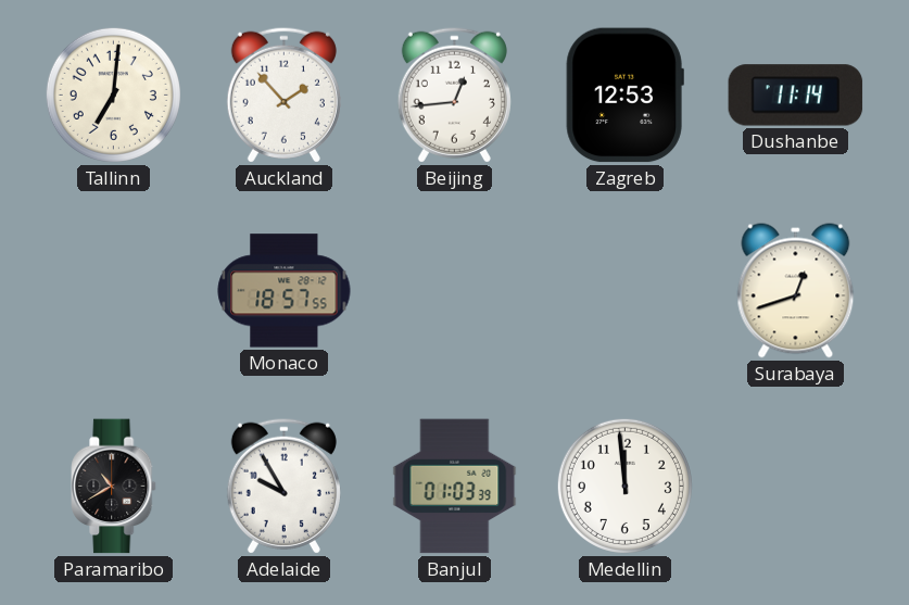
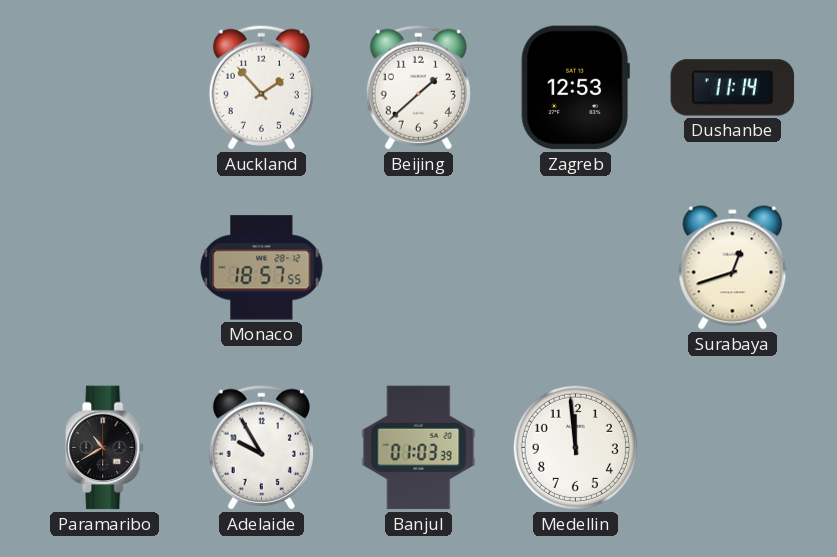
Tallinn: 7:01 -> none
Beijing: 12:44 -> 1:38
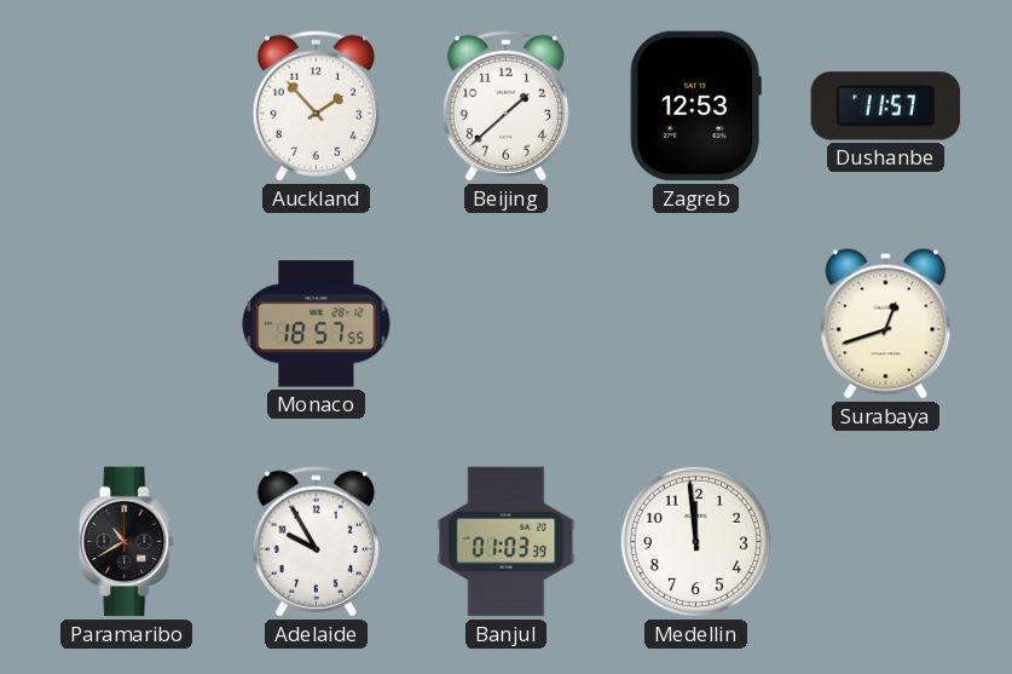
Dushanbe: 11:14 -> 11:57
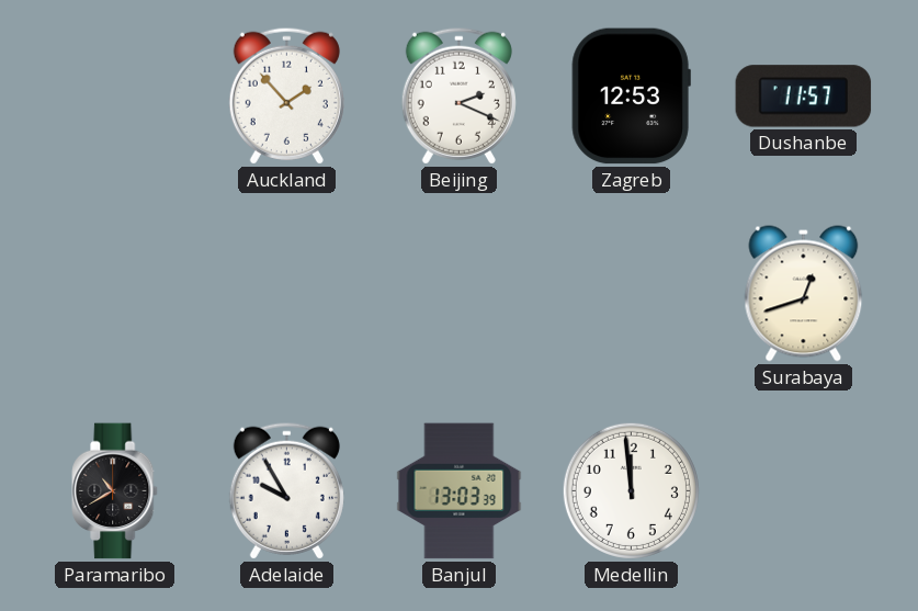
Beijing: 1:38 -> 2:19
Monaco: 18:57 -> none
Banjul: 01:03 -> 13:03
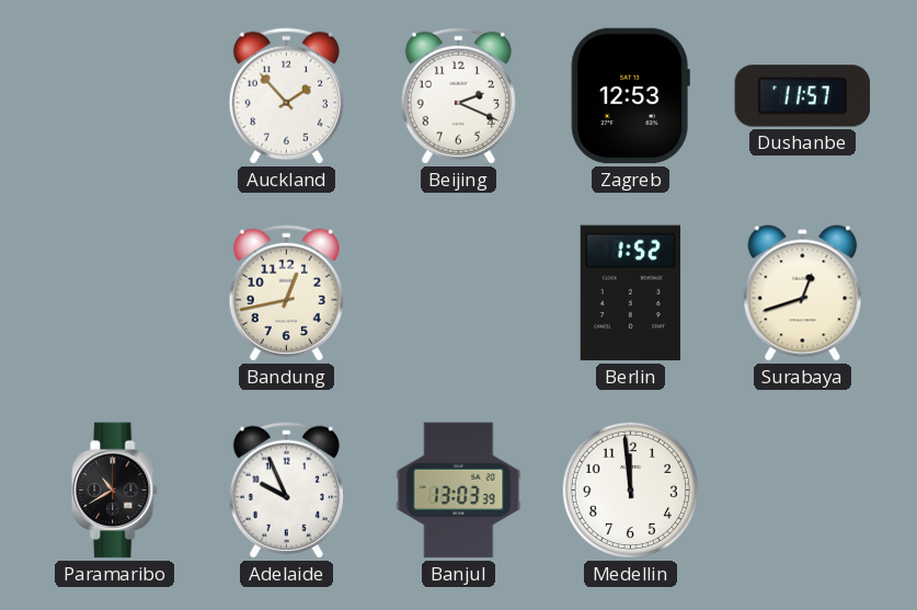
Bandung: none -> 12:43
Berlin: none -> 1:52
Adelaide: 9:55 -> 9:56
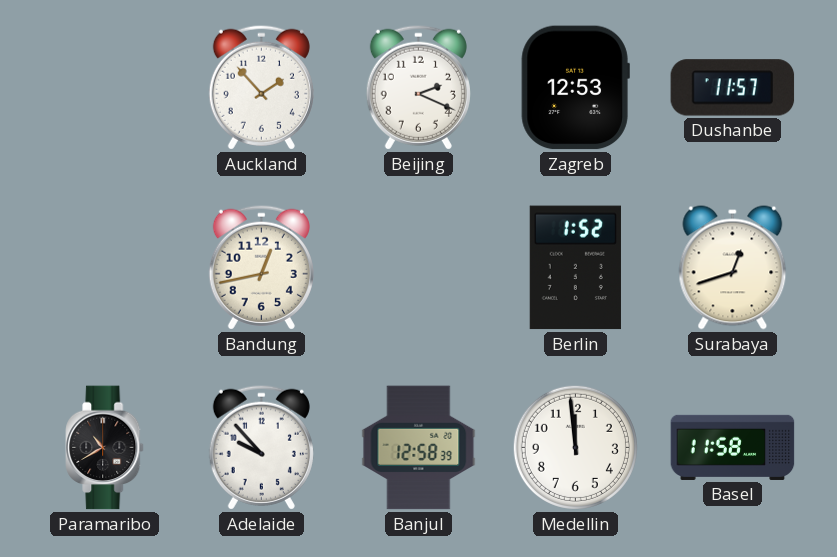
Adelaide: 9:56 -> 9:53
Banjul: 13:03 -> 12:58
Basel: none -> 11:58
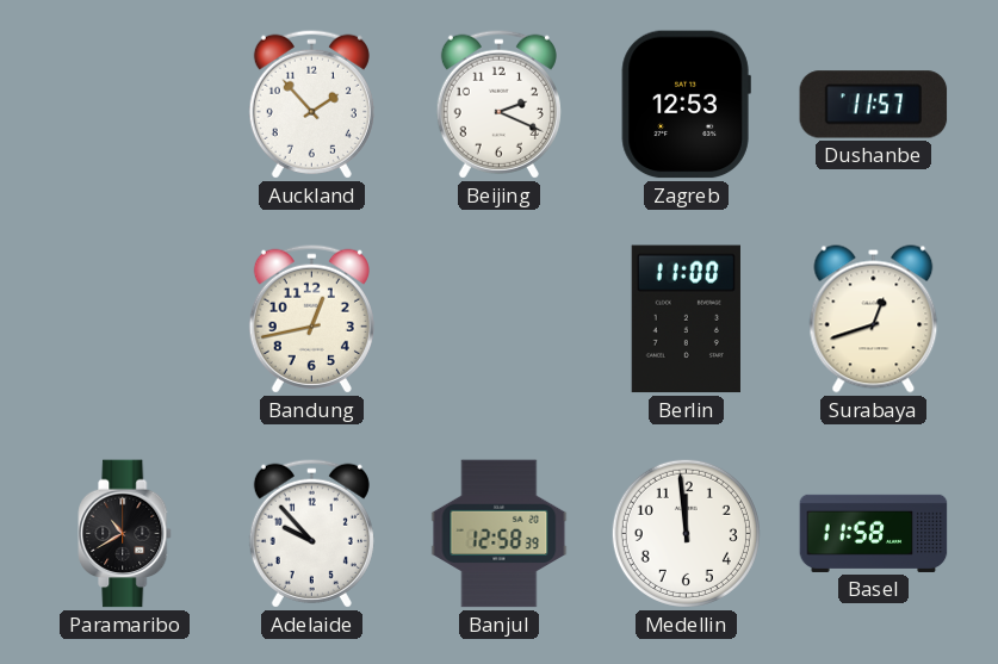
Berlin: 1:52 -> 11:00
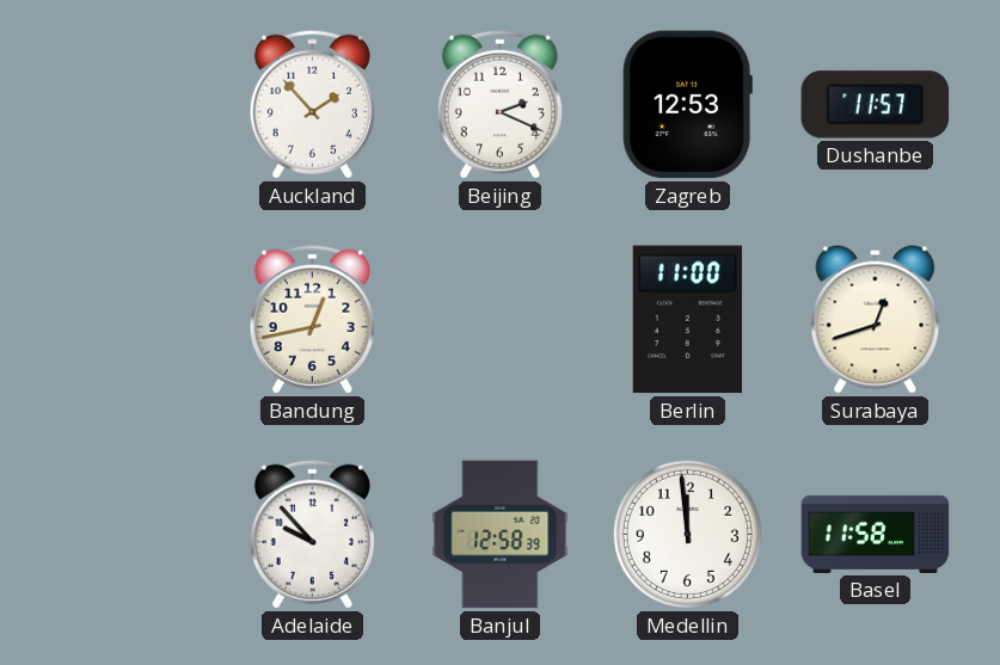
Paramaribo: 10:40 -> none
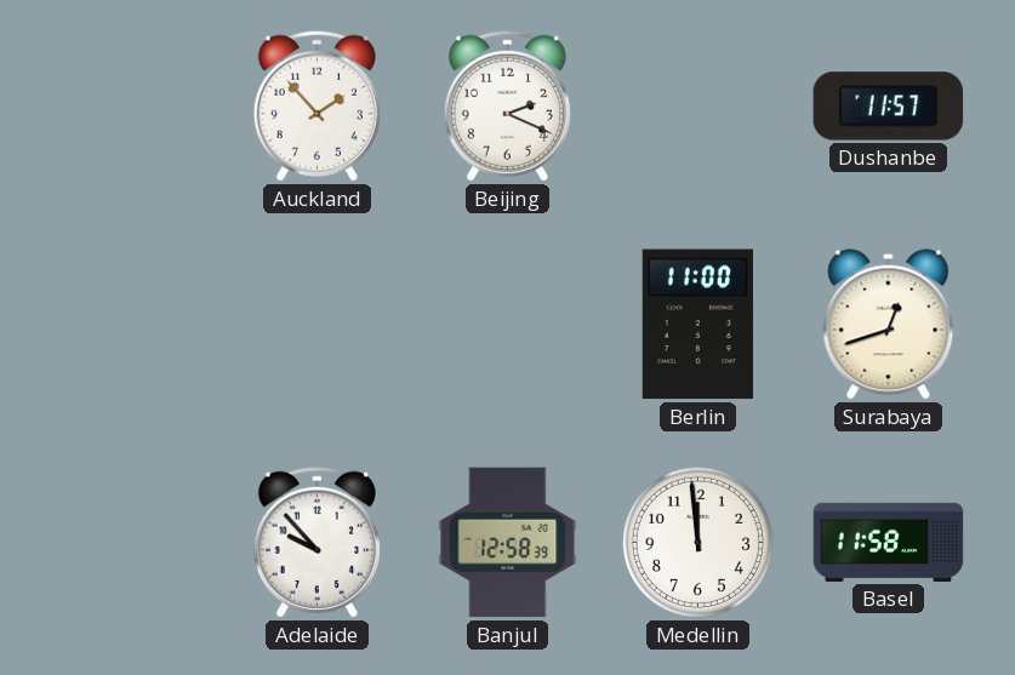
Zagreb: 12:53 -> none
Bandung: 12:43 -> none
